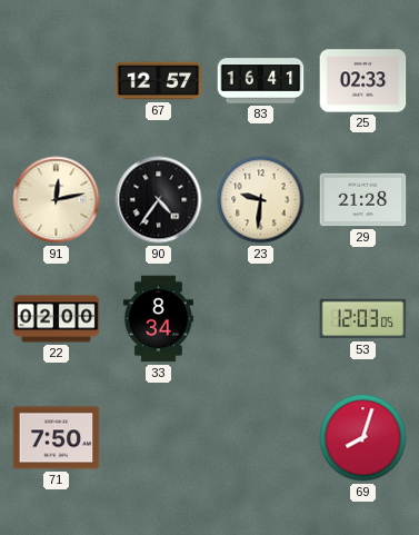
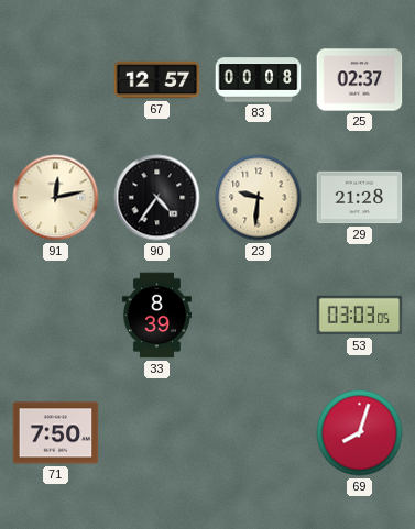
83: 16:41 -> 00:08
25: 02:33 -> 02:37
22: 02:00 -> none
33: 8:34 -> 8:39
53: 12:03 -> 03:03
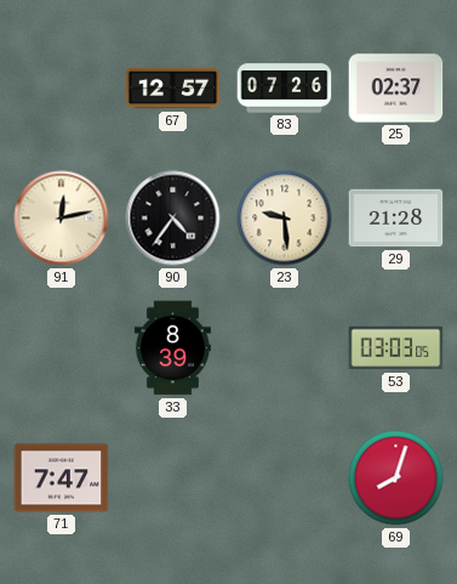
83: 00:08 -> 07:26
23: 9:31 -> 9:29
71: 7:50 -> 7:47
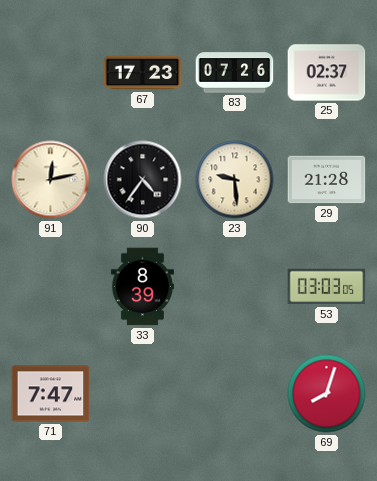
67: 12:57 -> 17:23
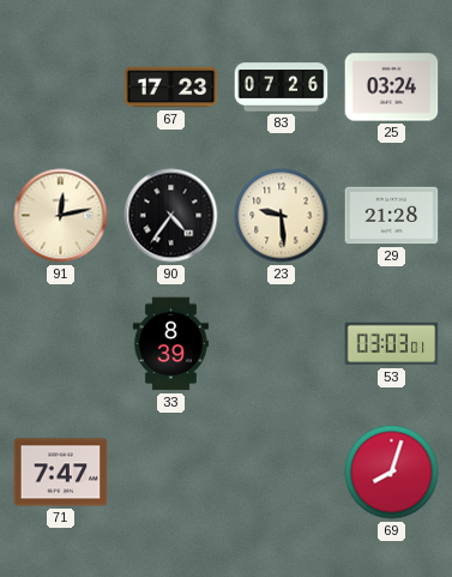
25: 02:37 -> 03:24
53: 03:03:05 -> 03:03:01
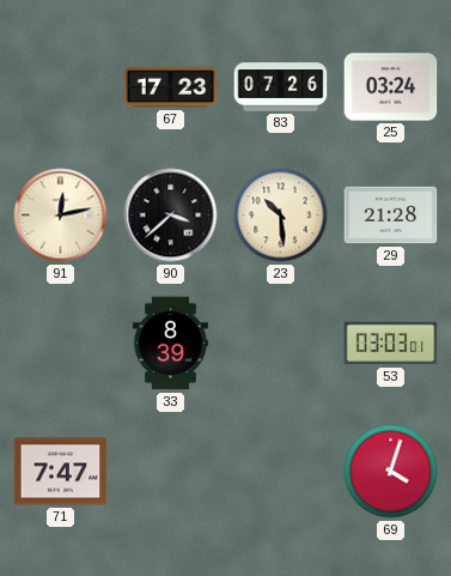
90: 4:36 -> 3:38
23: 9:29 -> 10:29
69: 8:03 -> 4:03
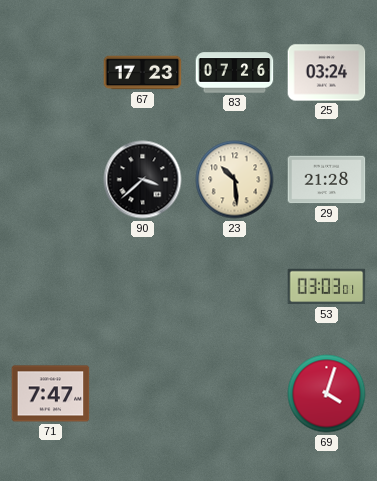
91: 12:13 -> none
33: 8:39 -> none
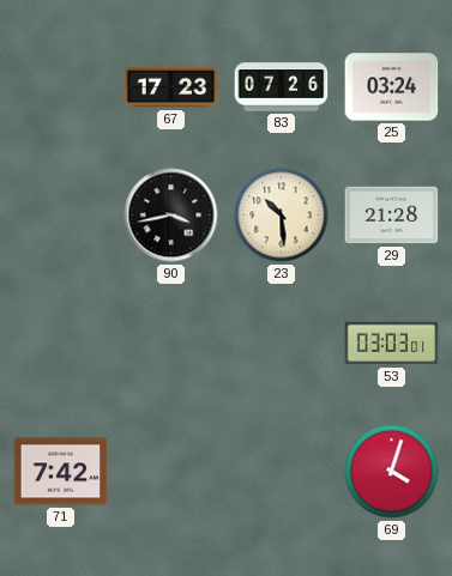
90: 3:38 -> 3:43
71: 7:47 -> 7:42
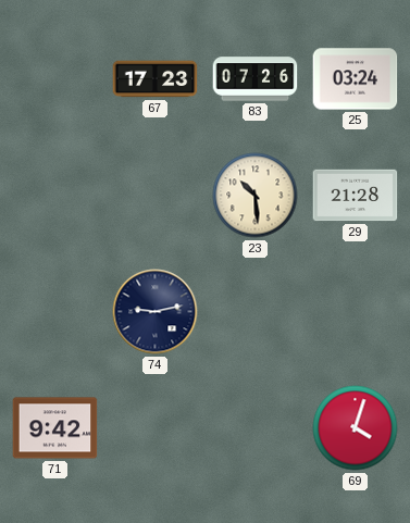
90: 3:43 -> none
74: none -> 9:13
53: 03:03 -> none
71: 7:42 -> 9:42
